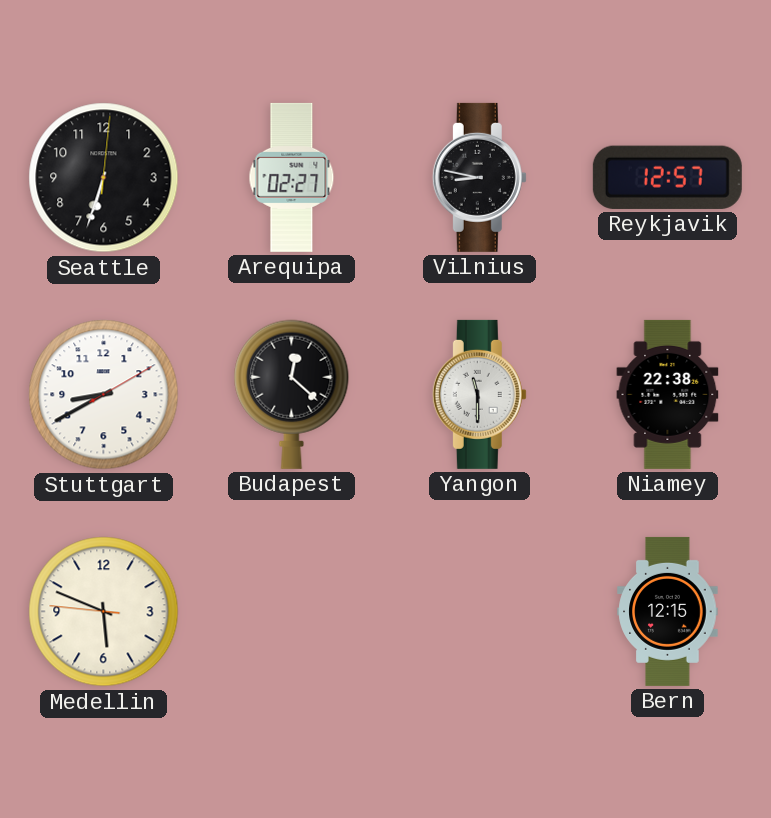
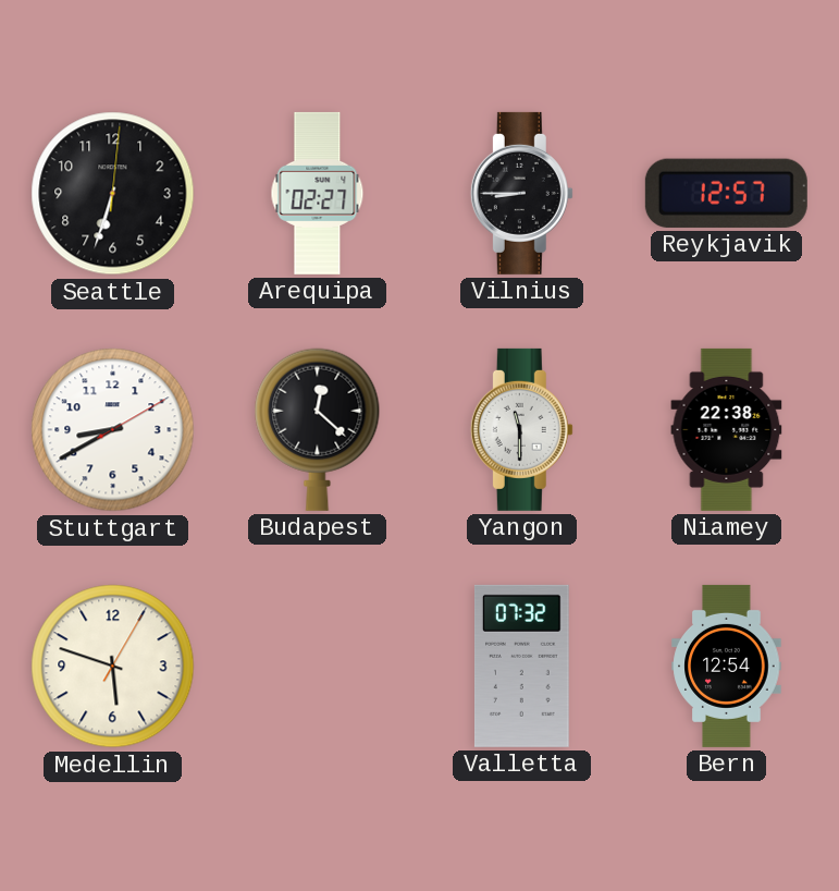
Vilnius: 8:47 -> 8:45
Medellin: 5:48:46 -> 5:48:05
Valletta: none -> 07:32
Bern: 12:15 -> 12:54
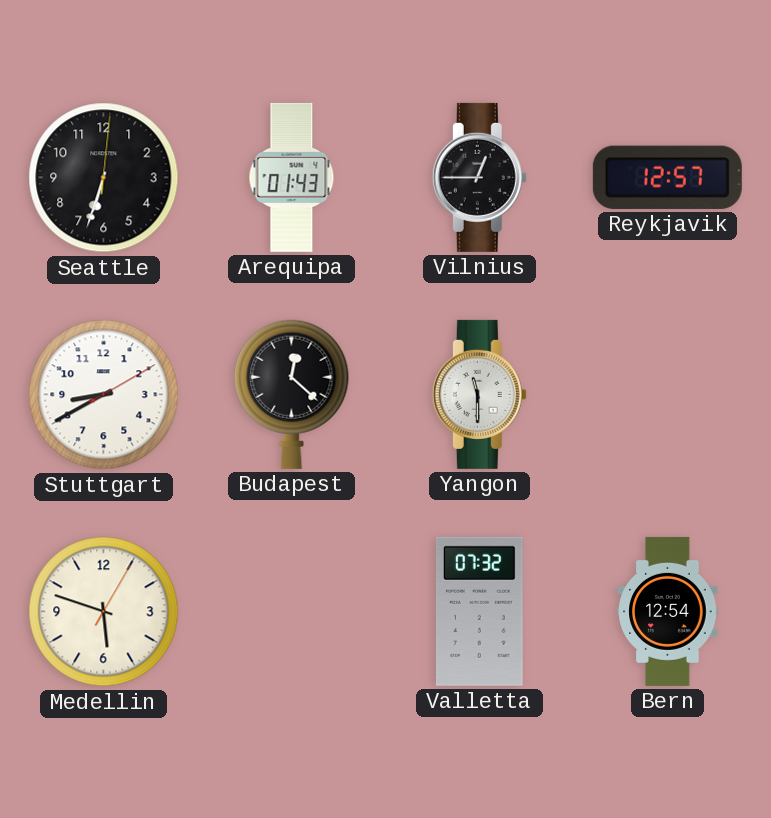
Arequipa: 02:27 -> 01:43
Vilnius: 8:45 -> 12:45
Niamey: 22:38 -> none
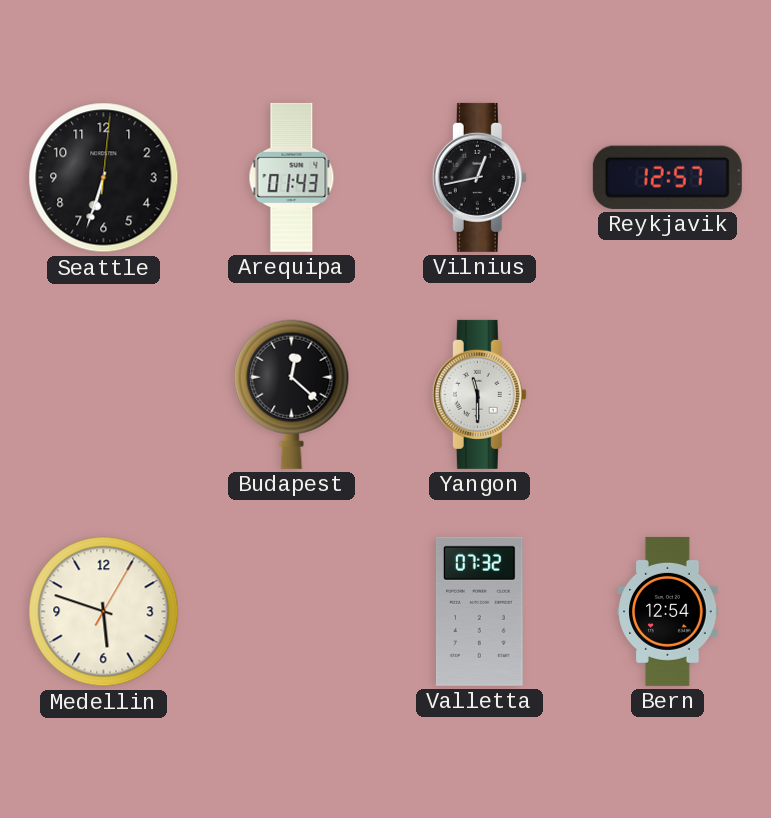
Vilnius: 12:45 -> 12:43
Stuttgart: 8:40 -> none
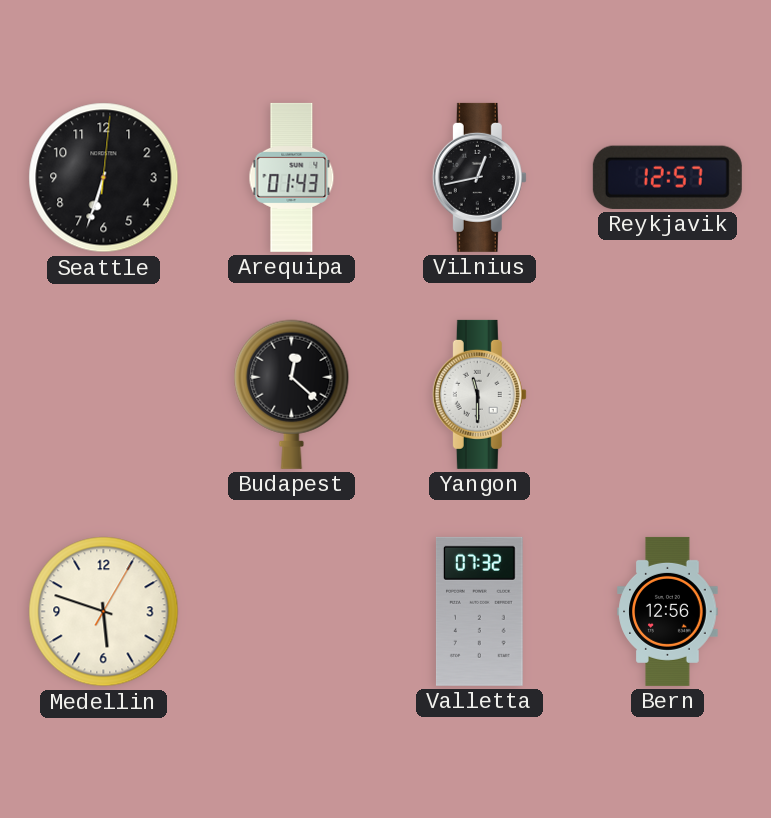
Bern: 12:54 -> 12:56
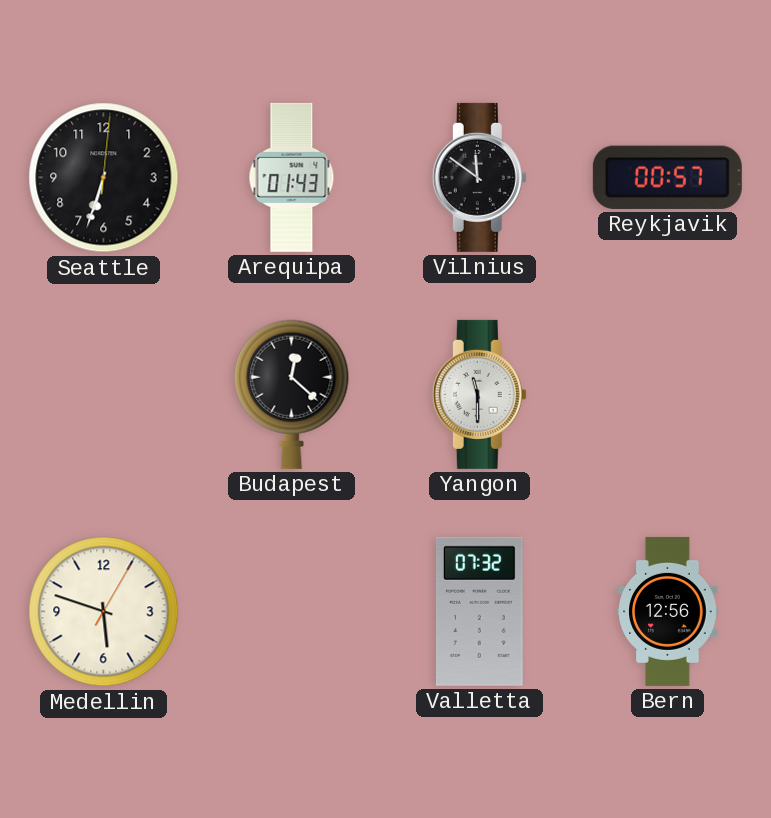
Vilnius: 12:43 -> 11:51
Reykjavik: 12:57 -> 00:57
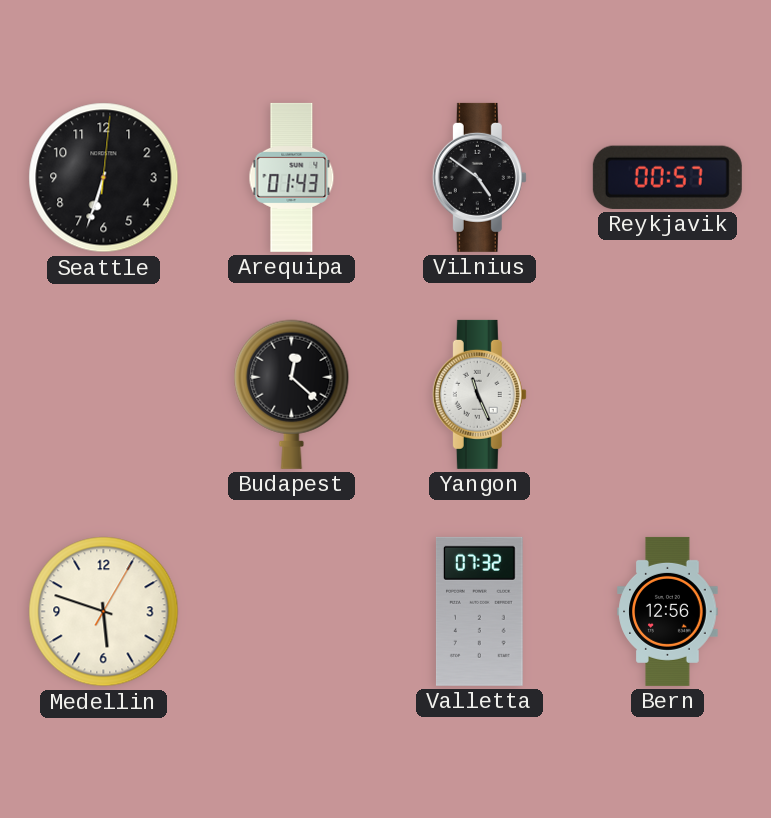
Vilnius: 11:51 -> 4:51
Yangon: 11:30 -> 11:26
